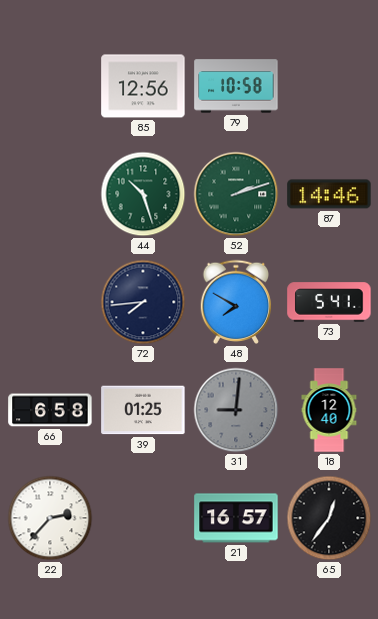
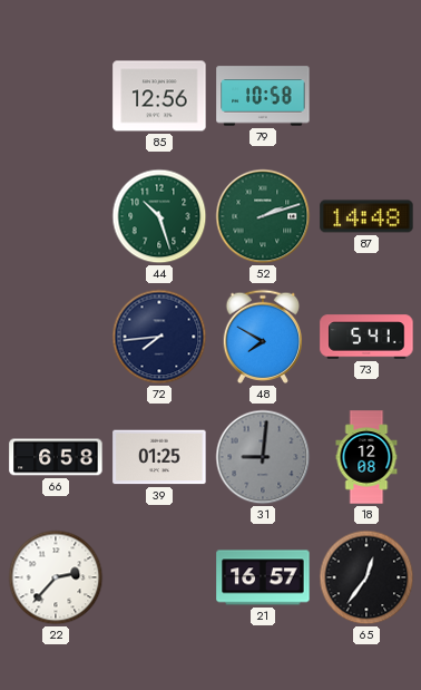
87: 14:46 -> 14:48
18: 12:40 -> 12:08
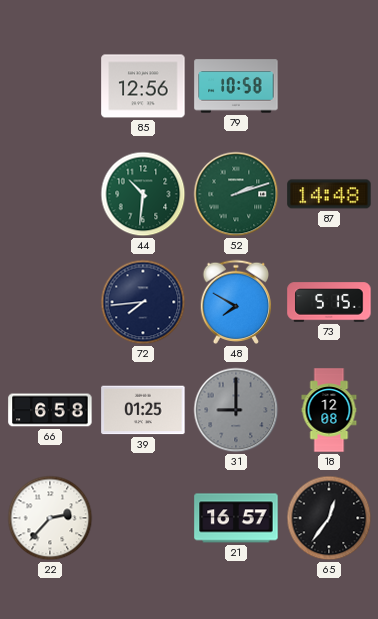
44: 10:27 -> 10:31
73: 5:41 -> 5:15
31: 9:01 -> 9:00
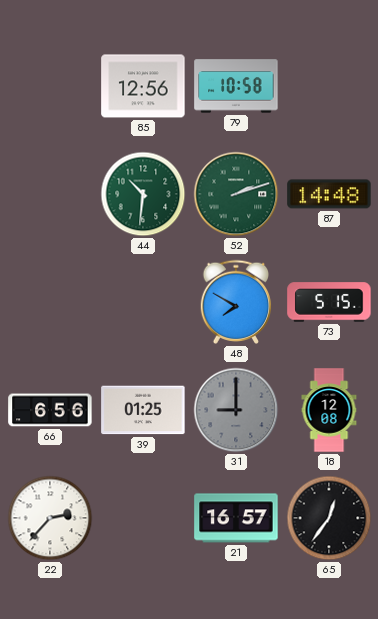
72: 7:44 -> none
66: 6:58 -> 6:56
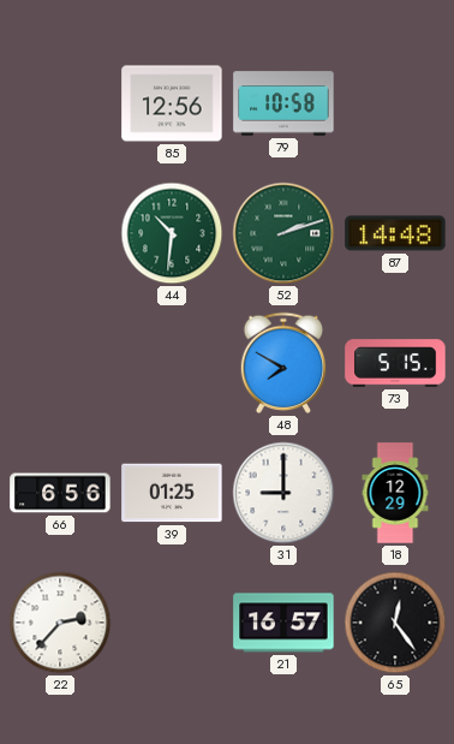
31 dial: grey -> white
18: 12:08 -> 12:29
65: 12:36 -> 12:24
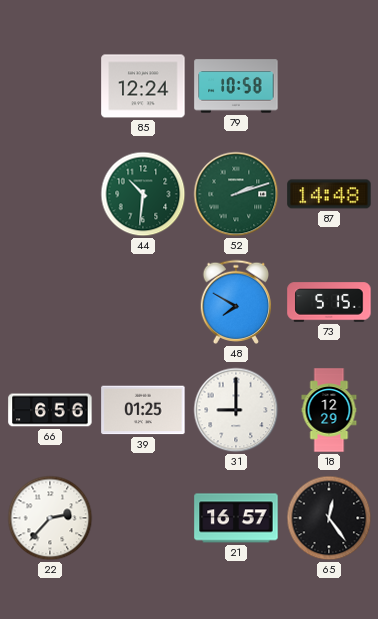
85: 12:56 -> 12:24
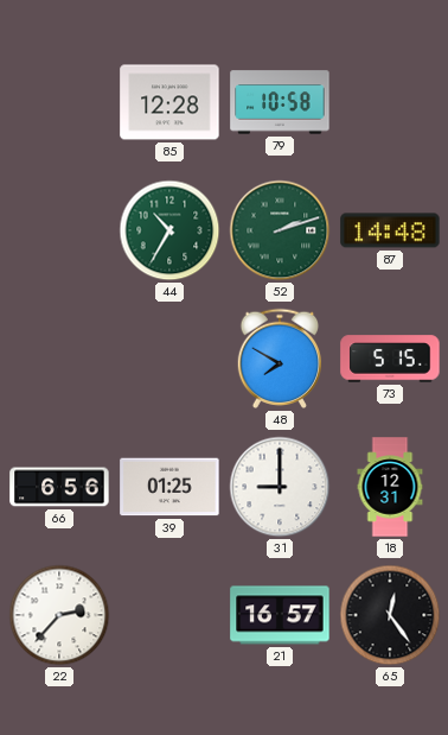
85: 12:24 -> 12:28
44: 10:31 -> 10:35
18: 12:29 -> 12:31
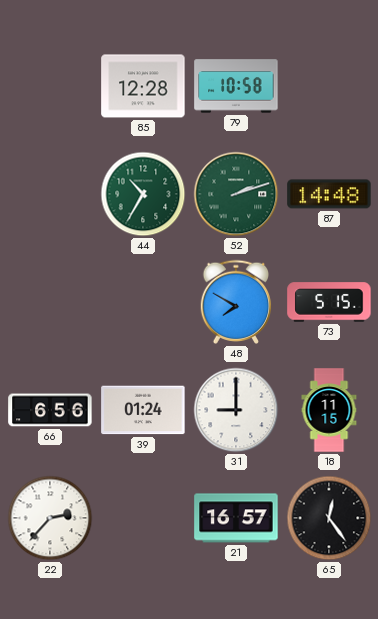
39: 01:25 -> 01:24
18: 12:31 -> 11:15
